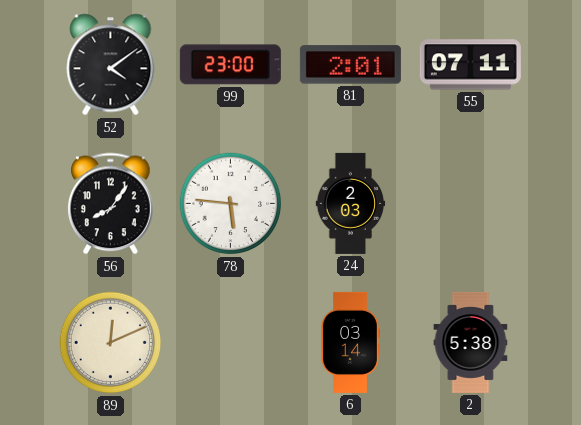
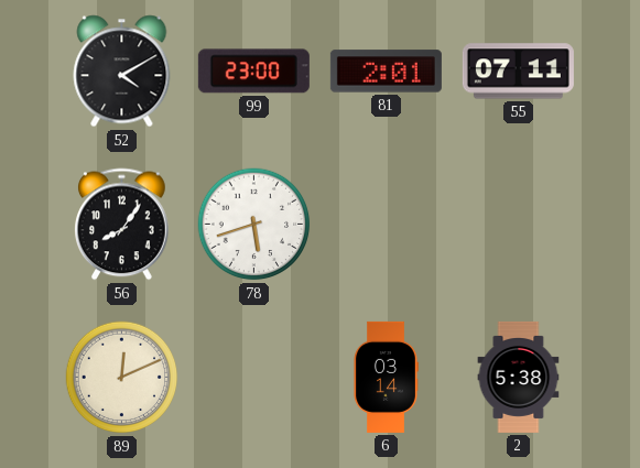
52: 4:09 -> 4:10
78: 5:46 -> 5:42
24: 2:03 -> none
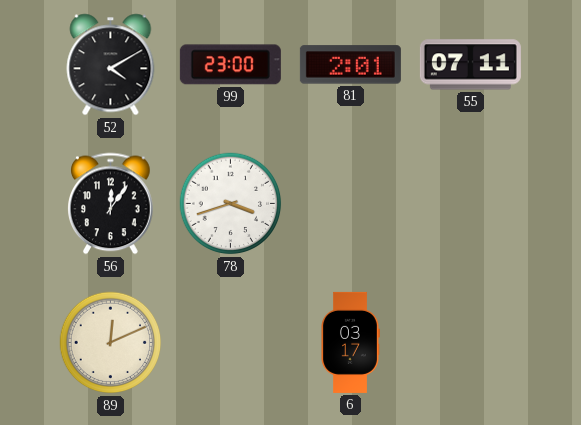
56: 8:06 -> 12:06
78: 5:42 -> 3:42
6: 03:14 -> 03:17
2: 5:38 -> none
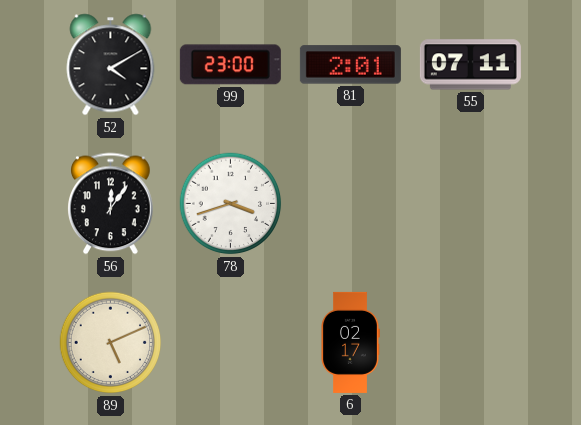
89: 12:11 -> 5:11
6: 03:17 -> 02:17
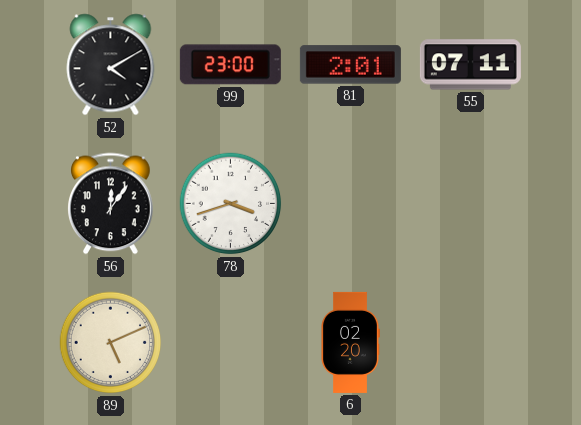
6: 02:17 -> 02:20
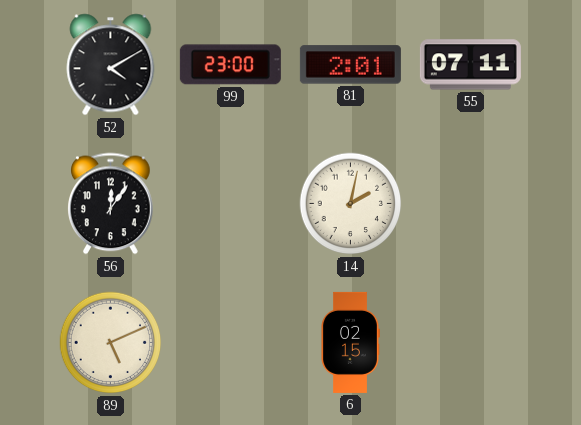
78: 3:42 -> none
14: none -> 2:02
6: 02:20 -> 02:15
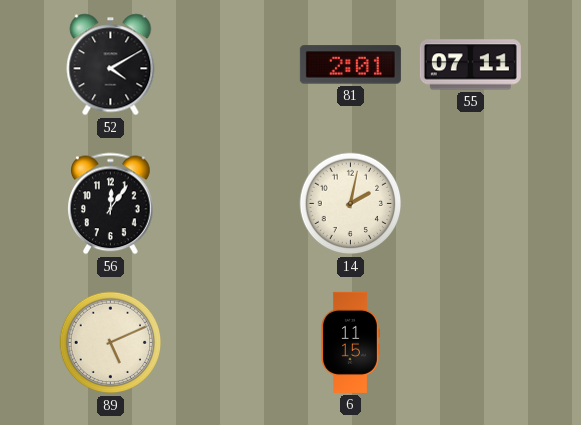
99: 23:00 -> none
6: 02:15 -> 11:15
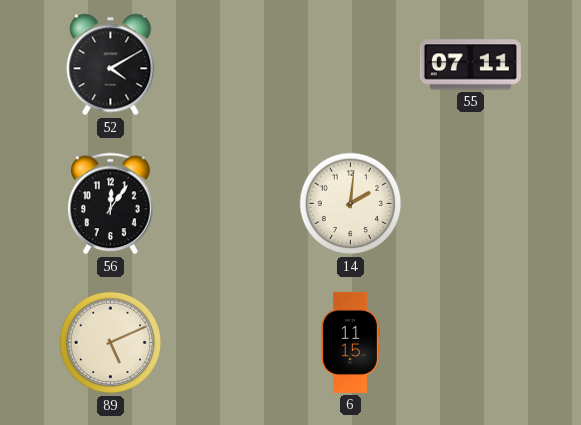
81: 2:01 -> none
14: 2:02 -> 2:01
